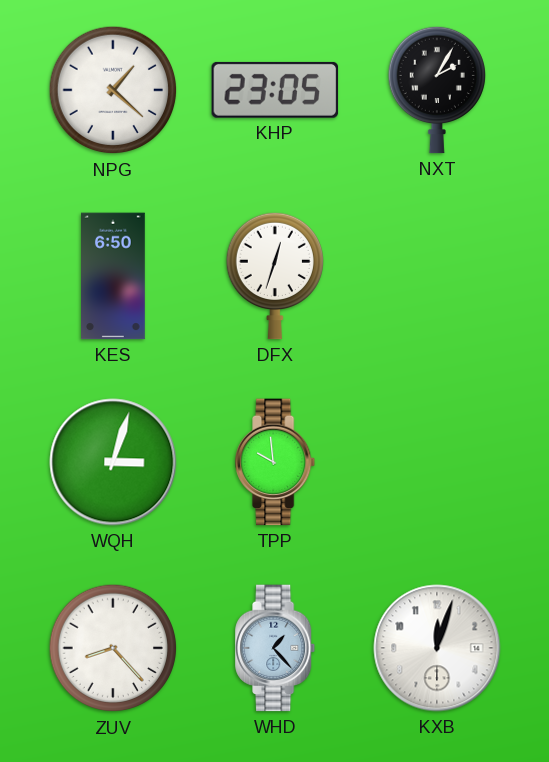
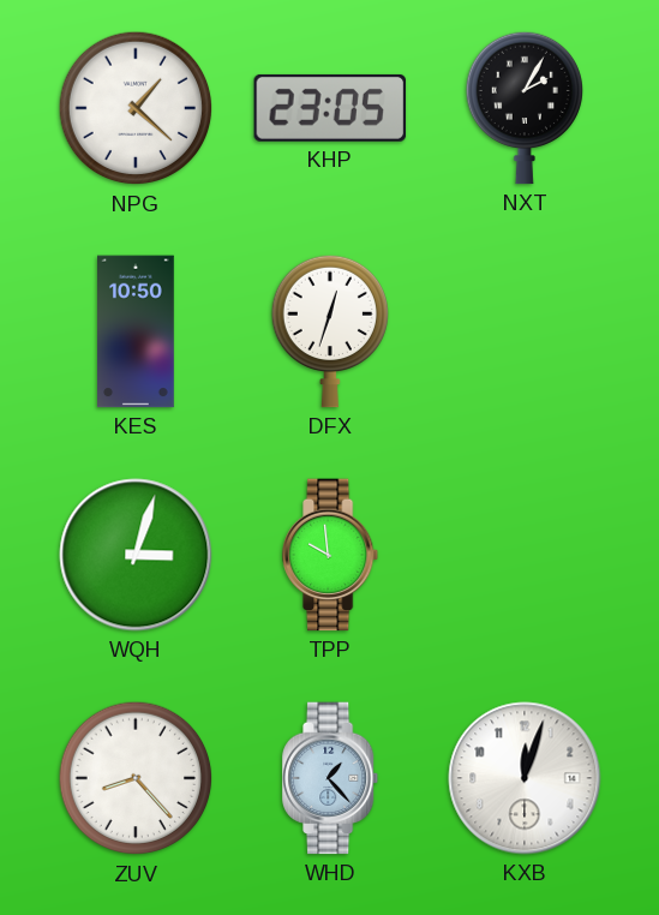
KES: 6:50 -> 10:50
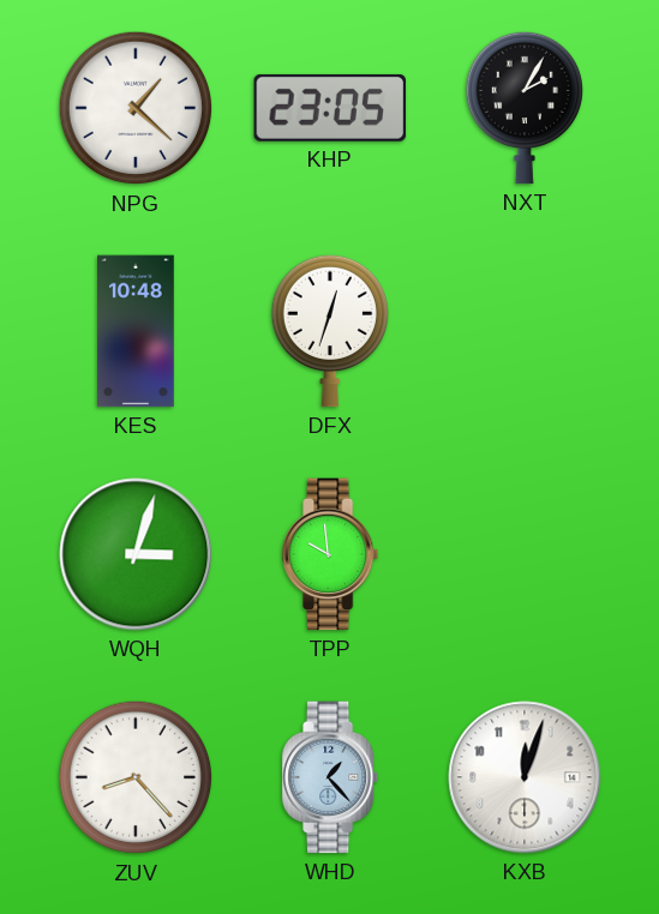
KES: 10:50 -> 10:48
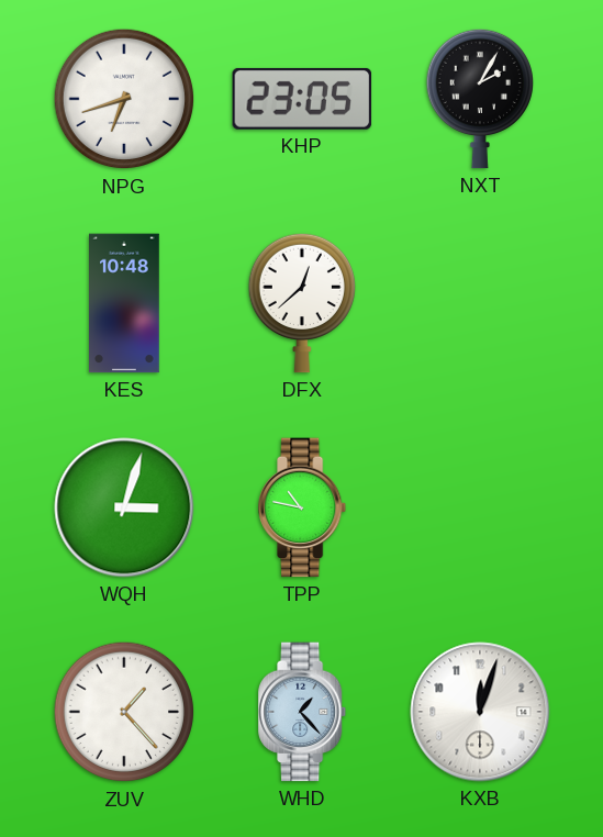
NPG: 1:22 -> 6:42
DFX: 12:33 -> 12:38
TPP: 9:59 -> 10:47
ZUV: 8:23 -> 1:23
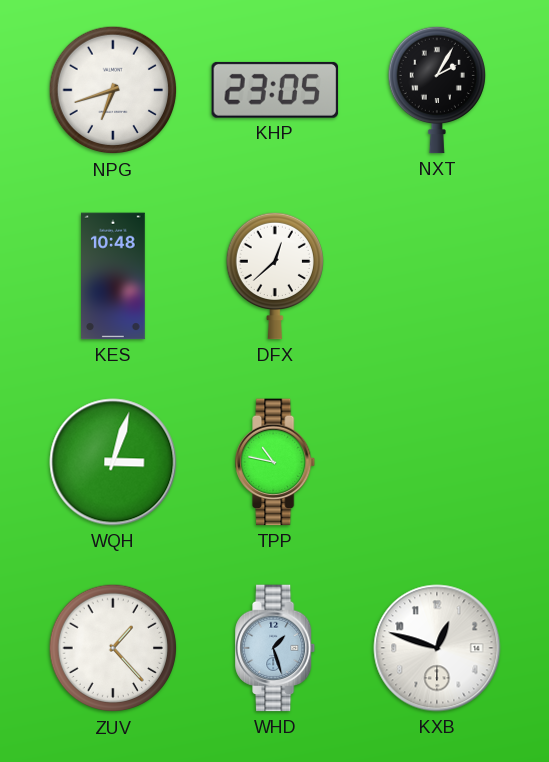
WHD: 1:23 -> 1:27
KXB: 12:03 -> 12:48
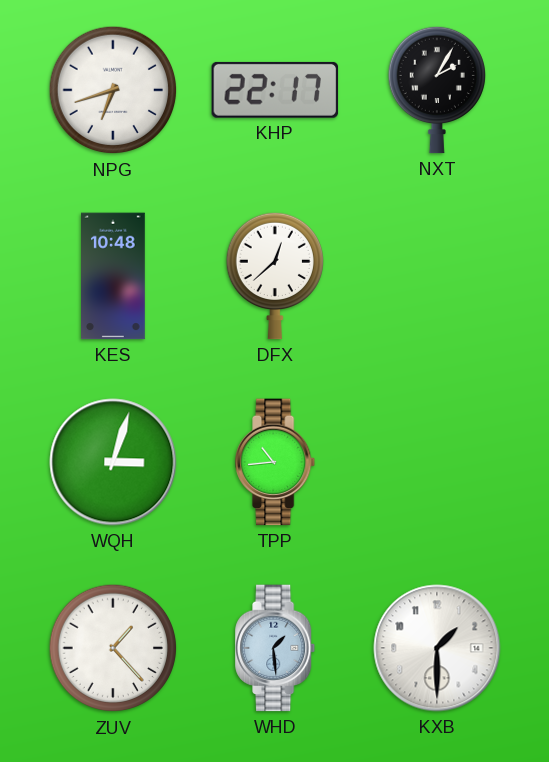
KHP: 23:05 -> 22:17
TPP: 10:47 -> 10:44
WHD: 1:27 -> 1:29
KXB: 12:48 -> 1:30
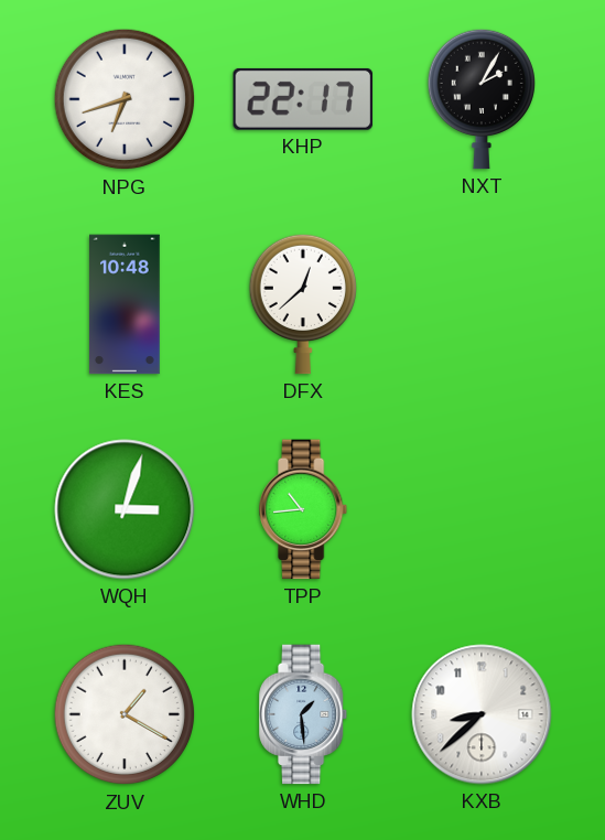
ZUV: 1:23 -> 1:20
KXB: 1:30 -> 8:38
